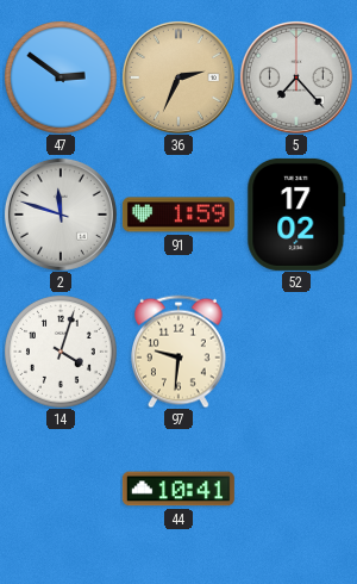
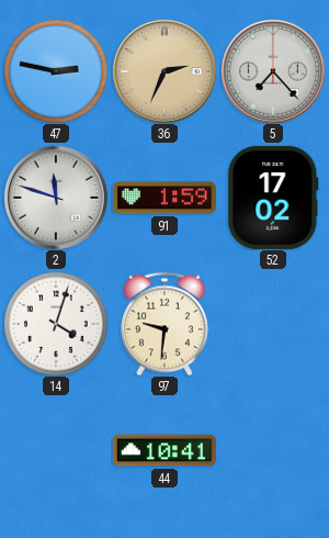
47: 2:51 -> 2:47
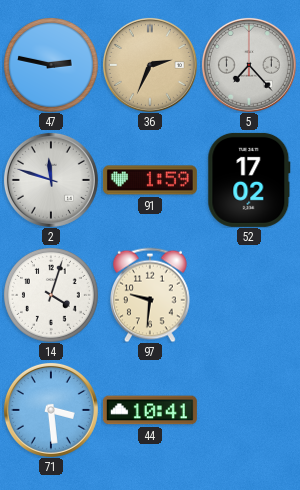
71: none -> 3:29
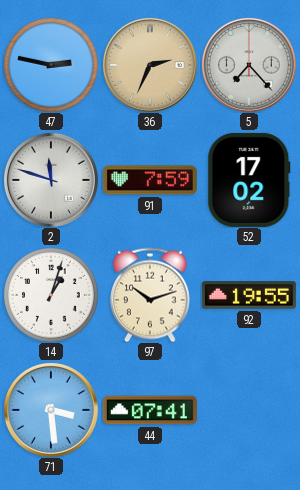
91: 1:59 -> 7:59
14: 4:03 -> 1:03
97: 9:31 -> 10:12
92: none -> 19:55
44: 10:41 -> 07:41
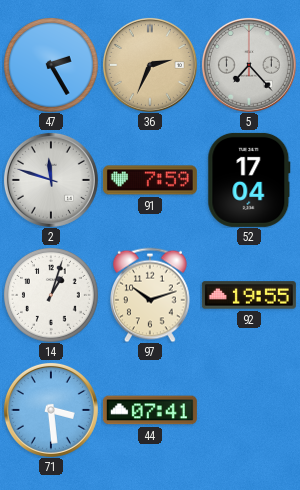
47: 2:47 -> 2:25
52: 17:02 -> 17:04
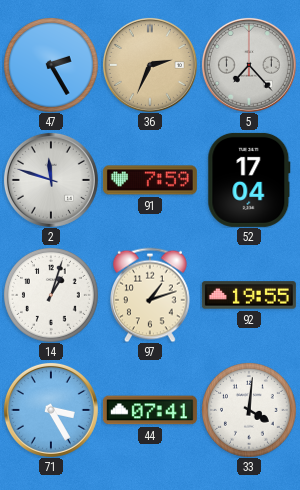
97: 10:12 -> 1:12
71: 3:29 -> 3:25
33: none -> 4:01
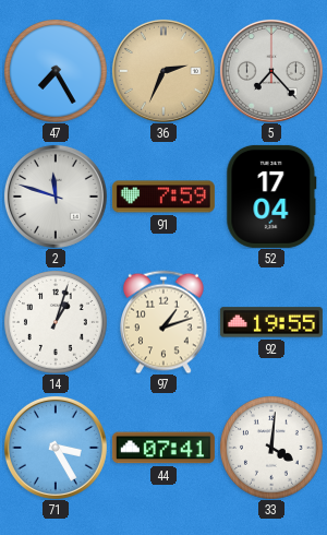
47: 2:25 -> 7:25
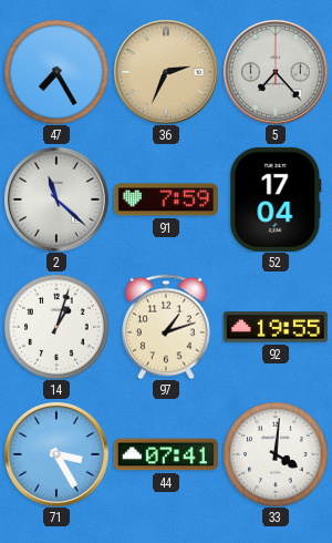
2: 11:48 -> 11:22
